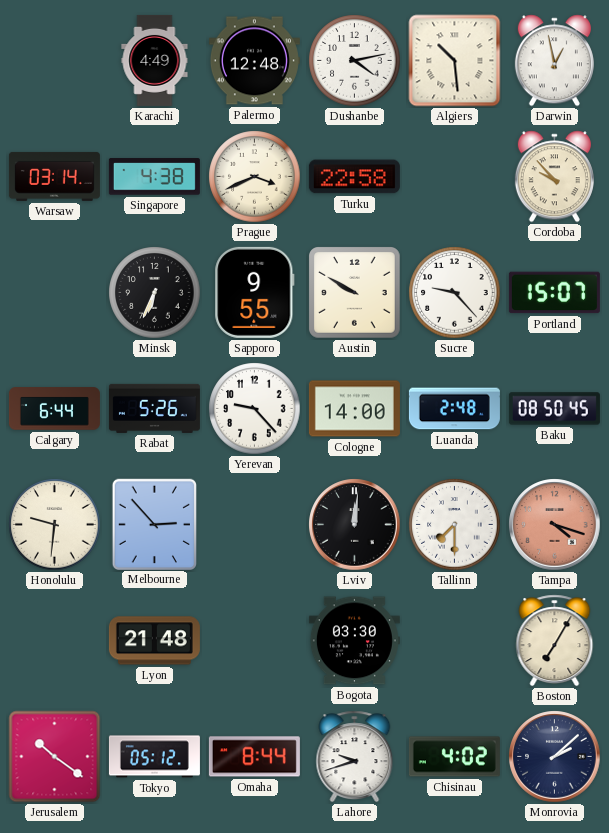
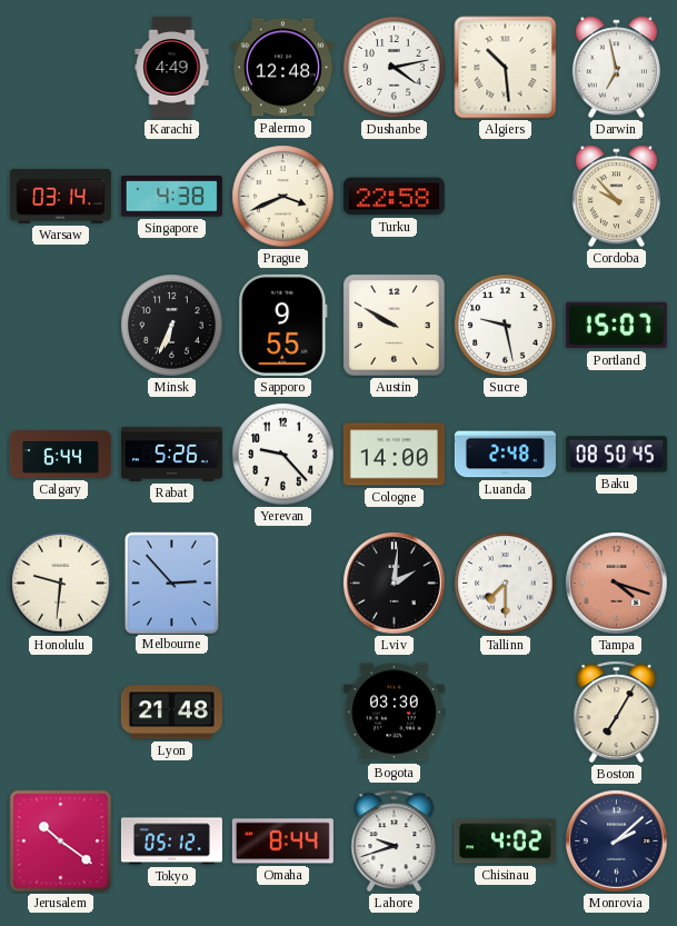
Darwin: 12:58 -> 6:58
Sucre: 9:23 -> 9:28
Lviv: 12:01 -> 2:01
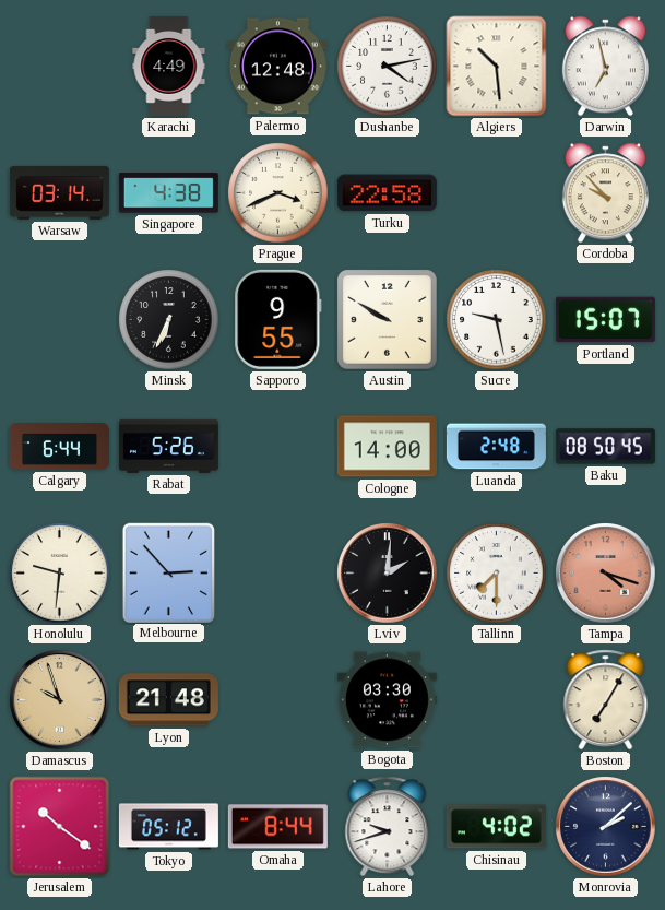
Yerevan: 9:23 -> none
Damascus: none -> 9:57
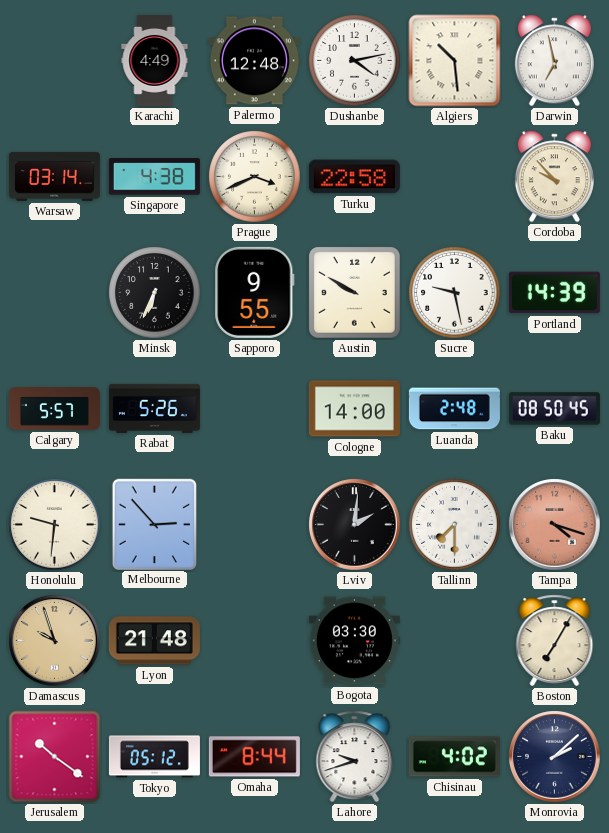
Portland: 15:07 -> 14:39
Calgary: 6:44 -> 5:57
